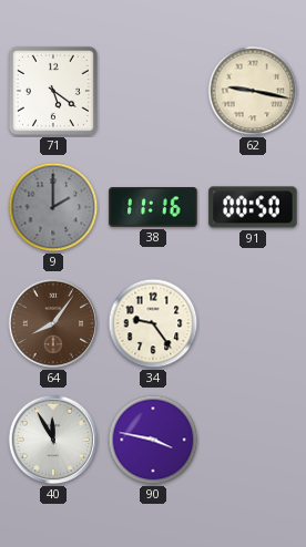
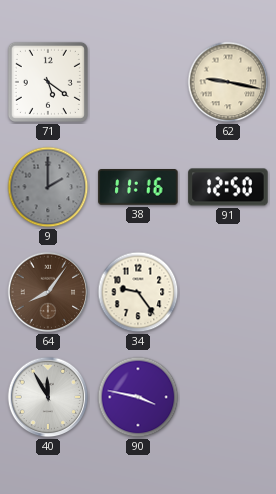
91: 00:50 -> 12:50
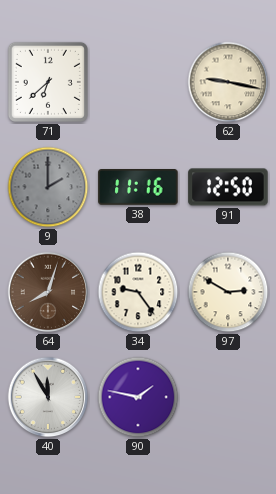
71: 5:21 -> 6:38
64: 8:06 -> 8:03
97: none -> 2:50
90: 3:47 -> 1:47
